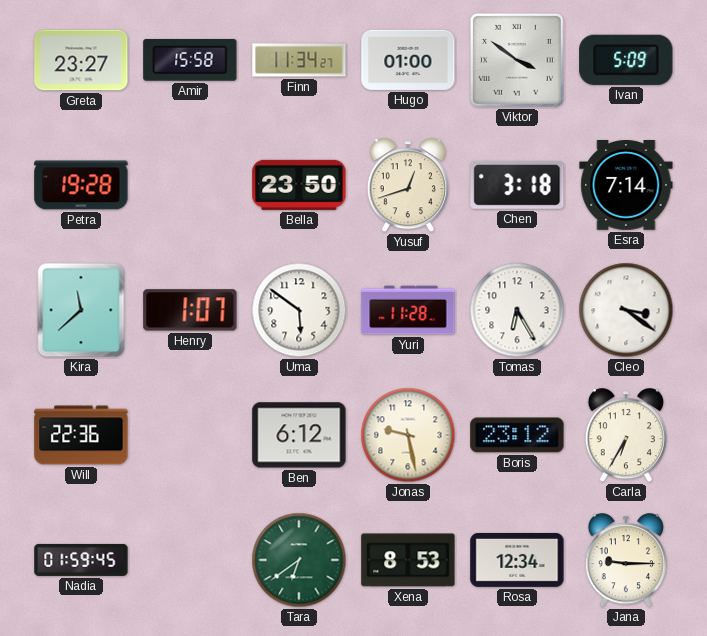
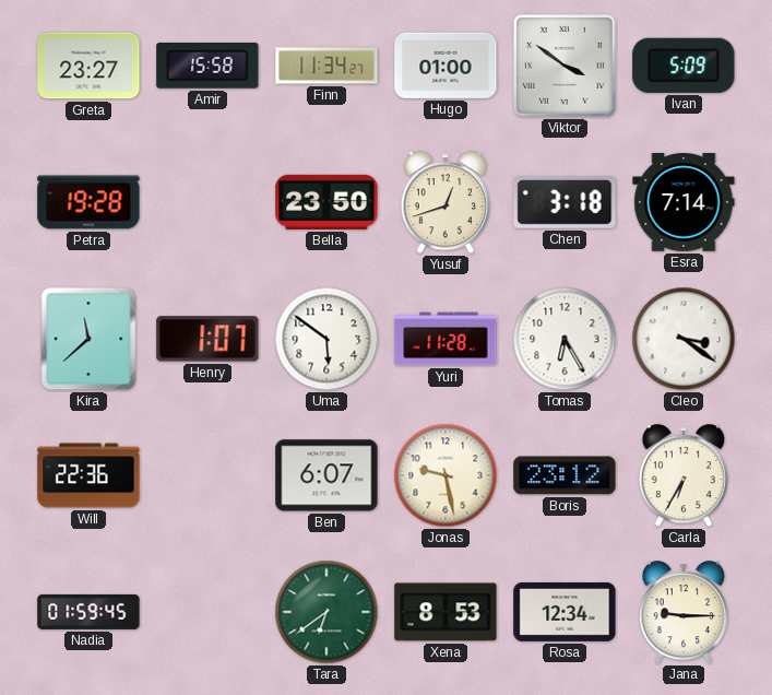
Ben: 6:12 -> 6:07
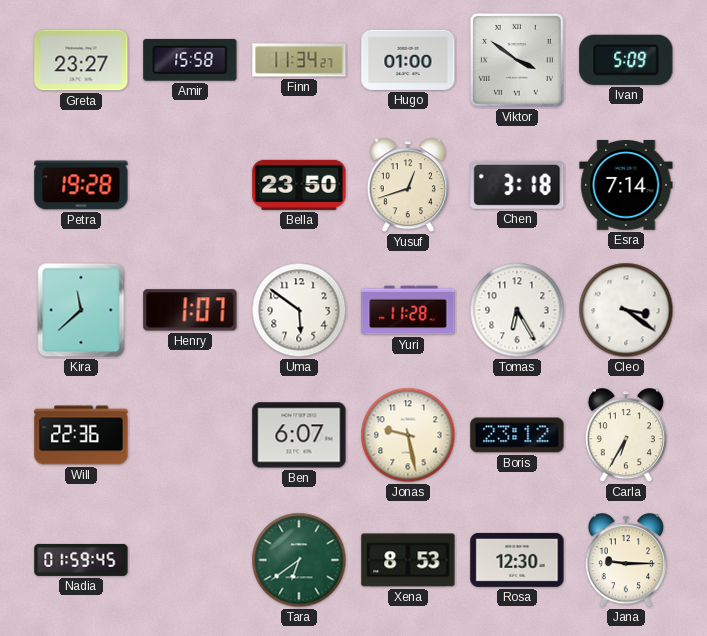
Rosa: 12:34 -> 12:30
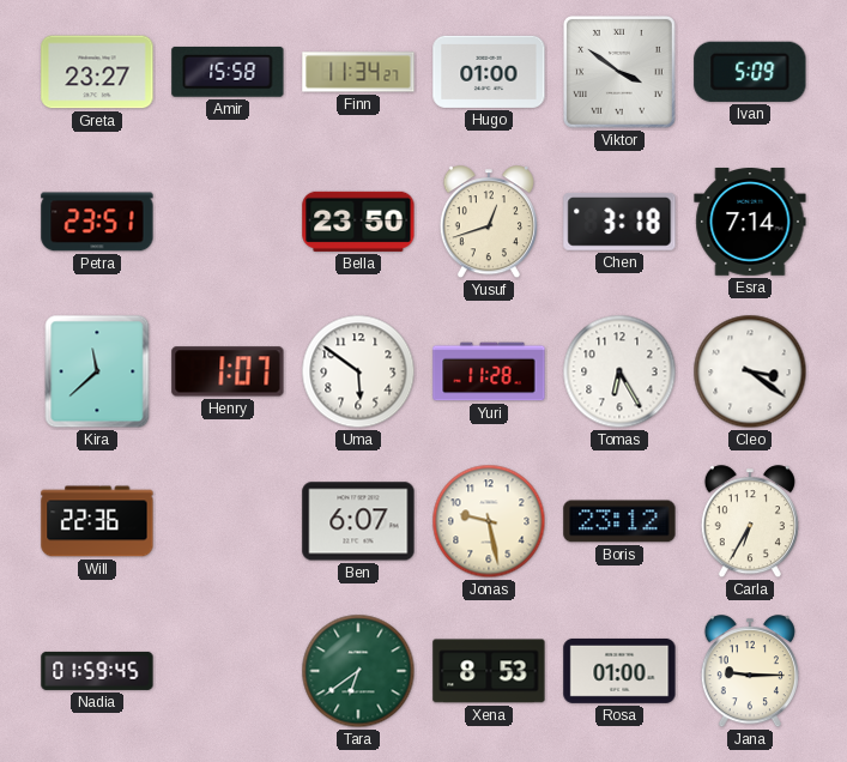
Petra: 19:28 -> 23:51
Rosa: 12:30 -> 01:00
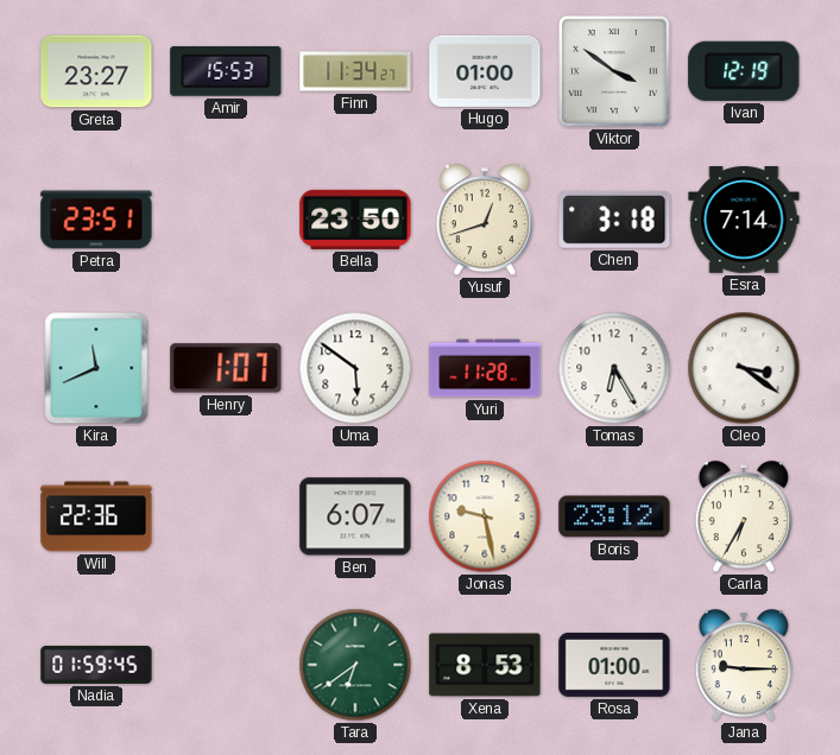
Amir: 15:58 -> 15:53
Ivan: 5:09 -> 12:19
Kira: 11:38 -> 11:41
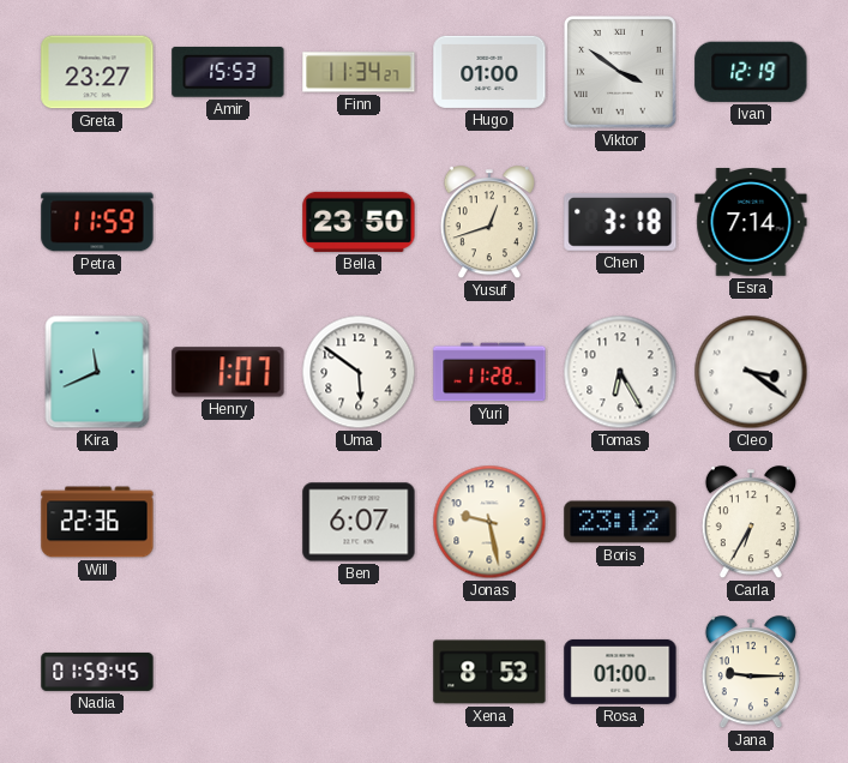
Petra: 23:51 -> 11:59
Tara: 6:39 -> none
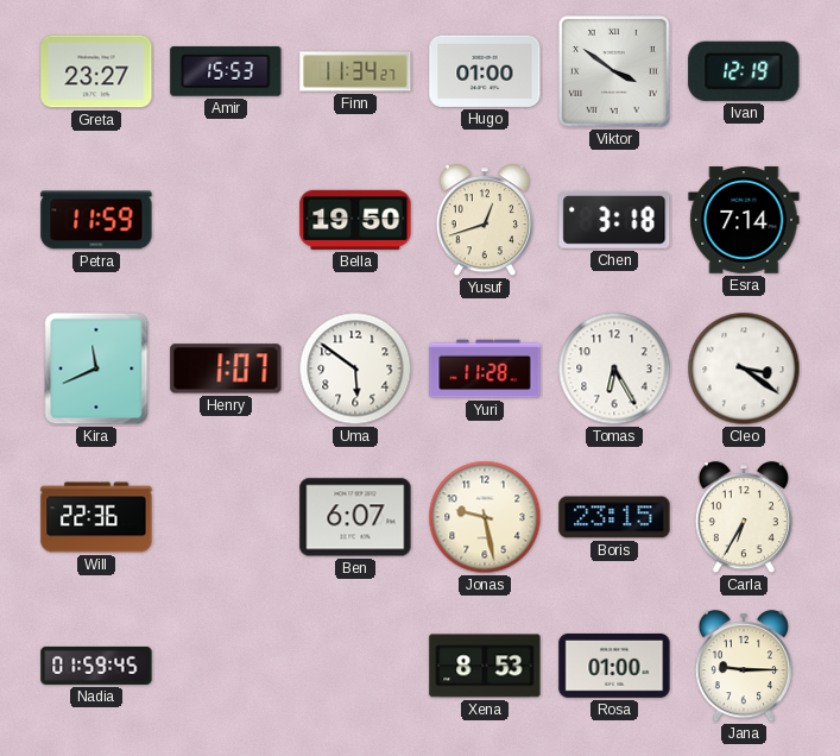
Bella: 23:50 -> 19:50
Boris: 23:12 -> 23:15
